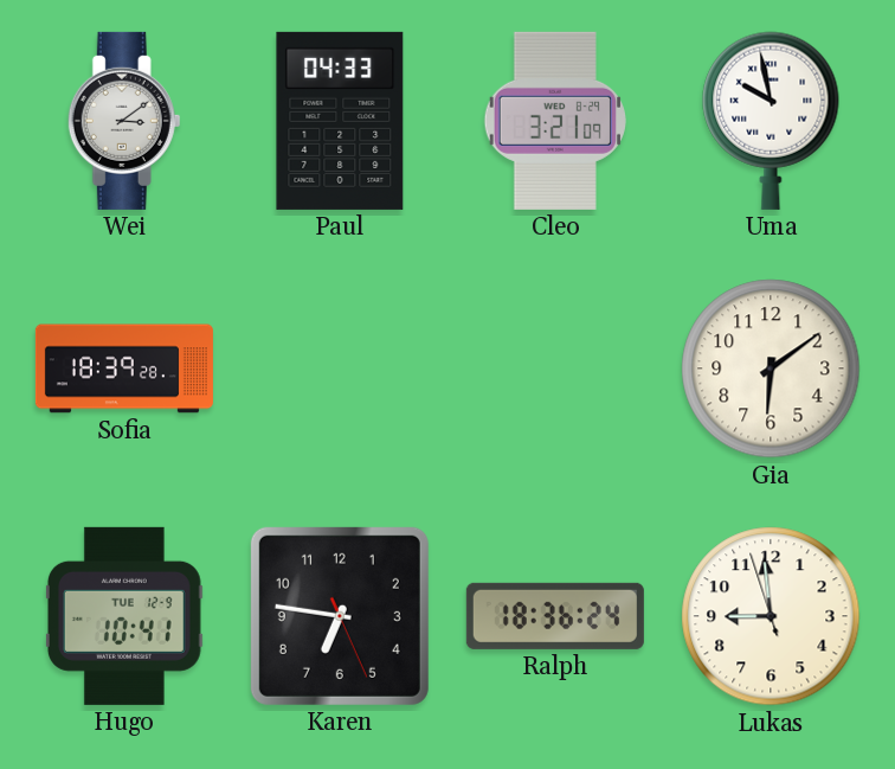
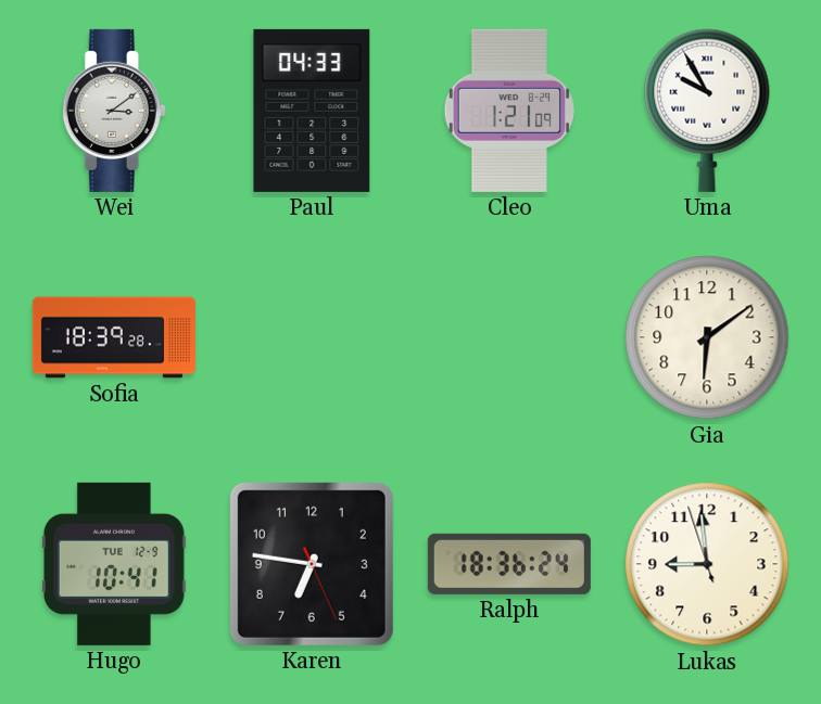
Cleo: 3:21 -> 1:21
Uma: 9:58 -> 9:55
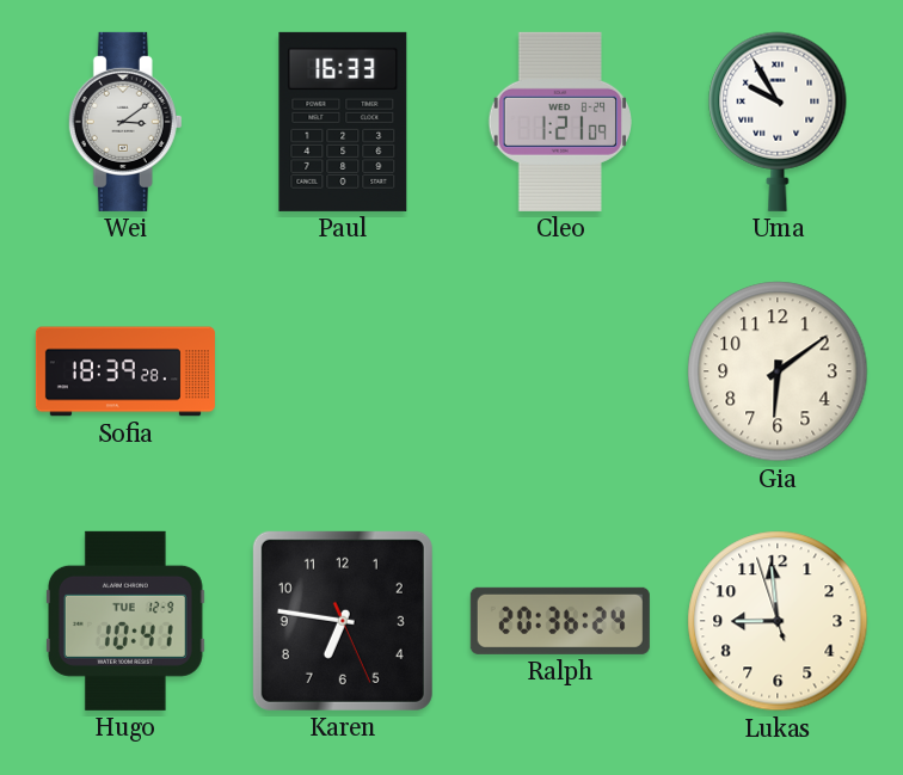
Paul: 04:33 -> 16:33
Ralph: 18:36 -> 20:36
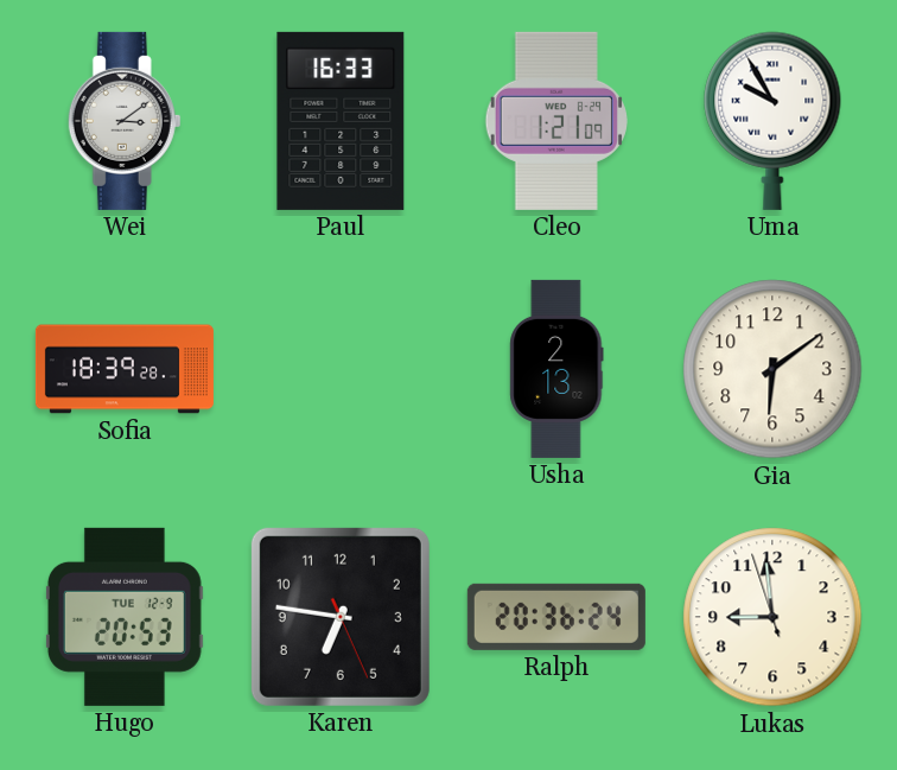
Usha: none -> 2:13
Hugo: 10:41 -> 20:53
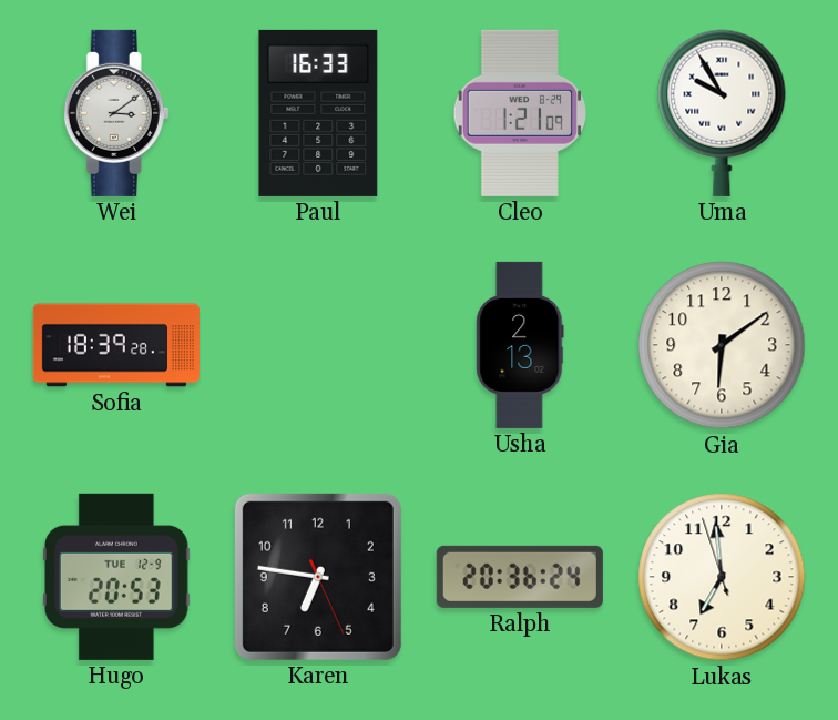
Lukas: 8:58 -> 6:58
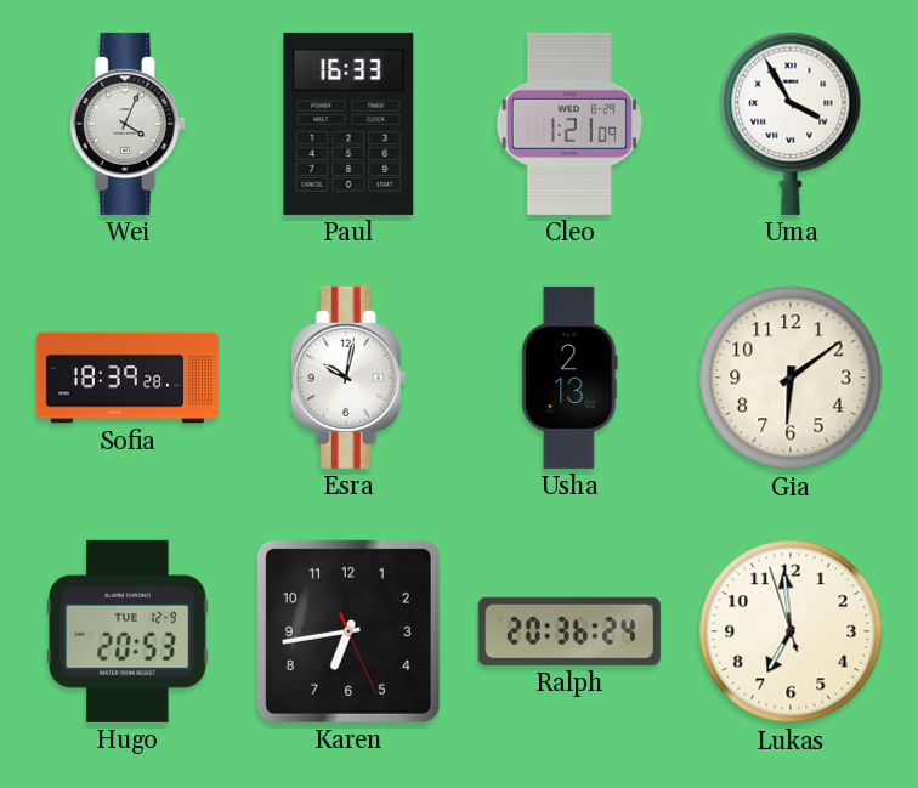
Wei: 3:09 -> 4:04
Uma: 9:55 -> 3:55
Esra: none -> 10:02
Karen: 6:46 -> 6:43
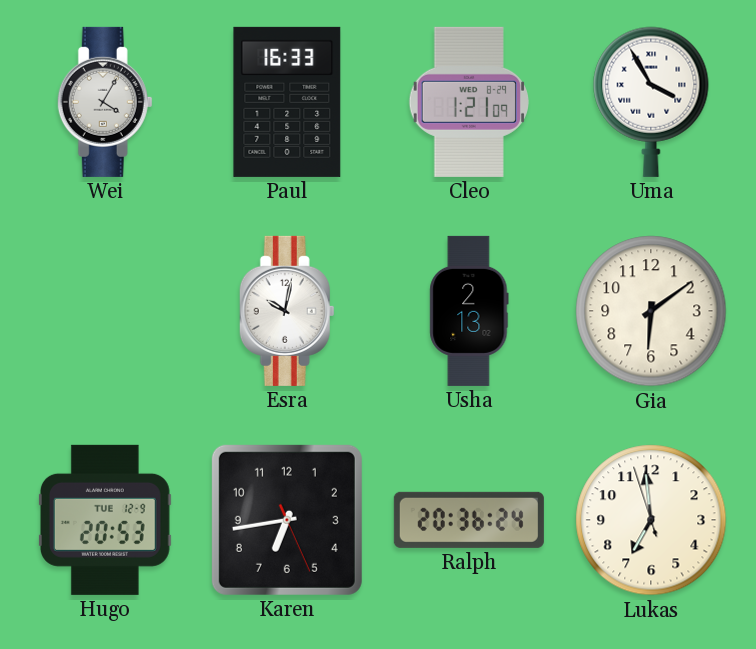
Wei: 4:04 -> 4:05
Sofia: 18:39 -> none
